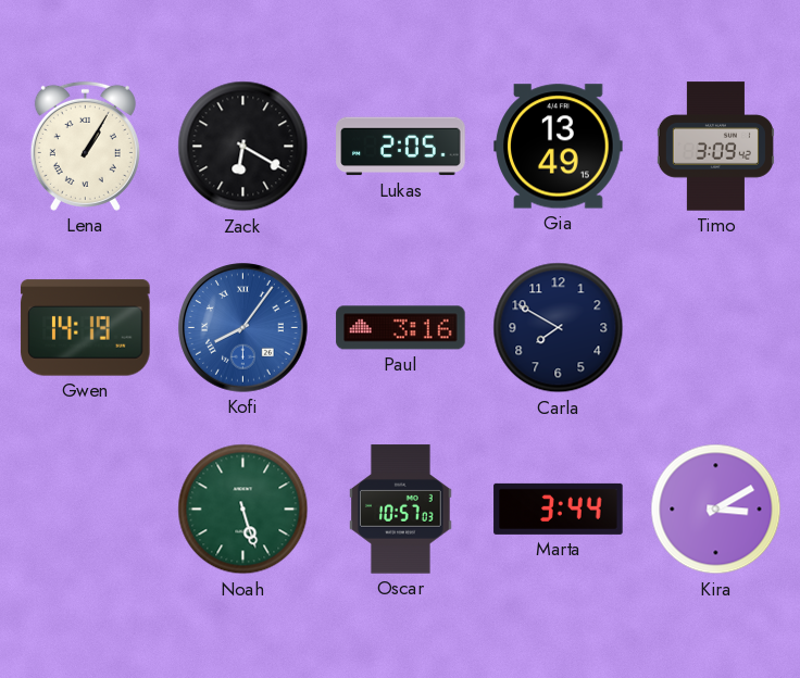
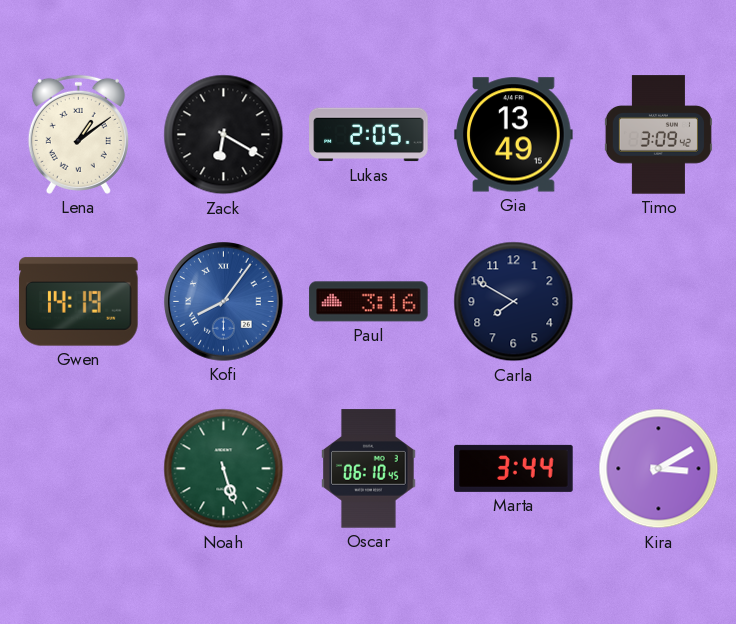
Lena: 1:05 -> 1:09
Oscar: 10:57 -> 06:10
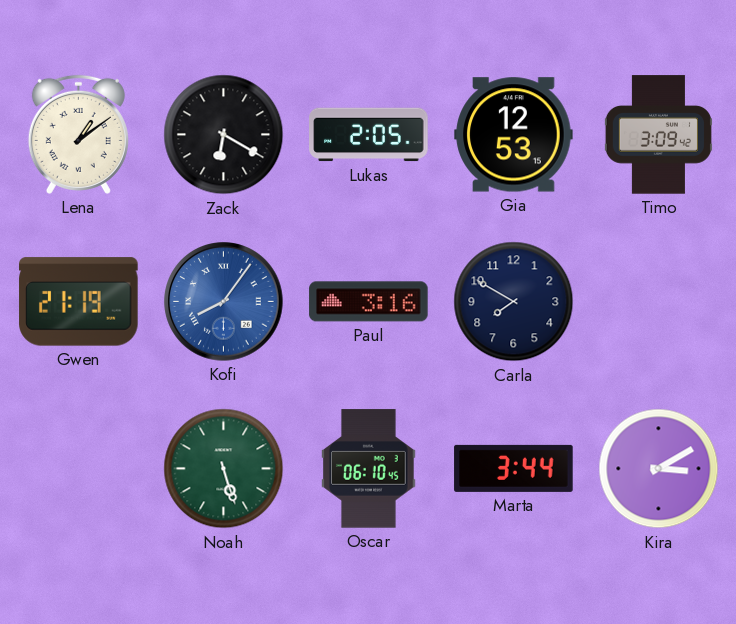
Gia: 13:49 -> 12:53
Gwen: 14:19 -> 21:19
